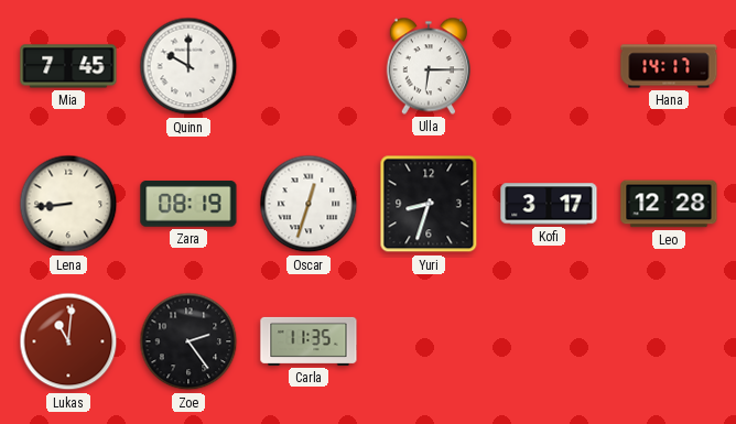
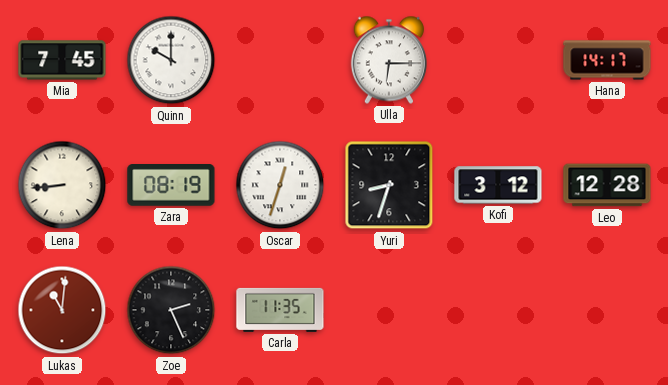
Kofi: 3:17 -> 3:12
Zoe: 2:24 -> 2:26
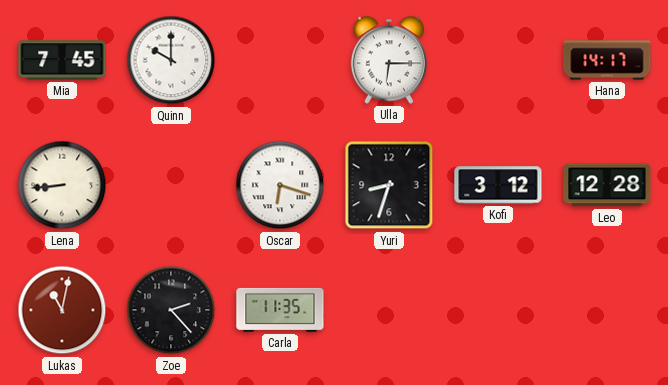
Zara: 08:19 -> none
Oscar: 12:33 -> 6:18
Lukas: 11:01 -> 11:02
Zoe: 2:26 -> 2:23
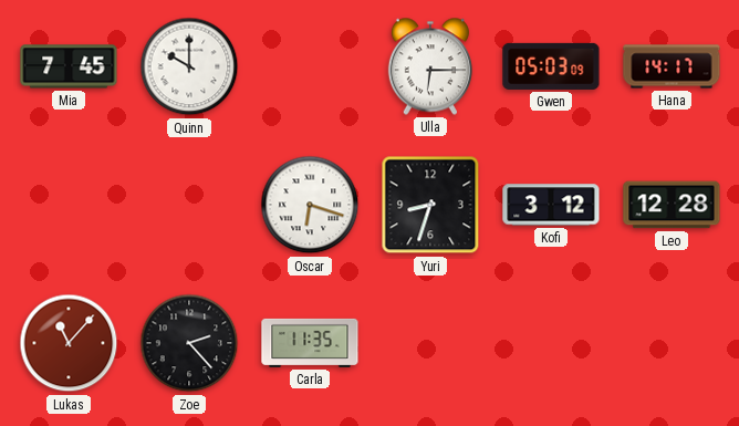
Gwen: none -> 05:03
Lena: 8:44 -> none
Lukas: 11:02 -> 11:07
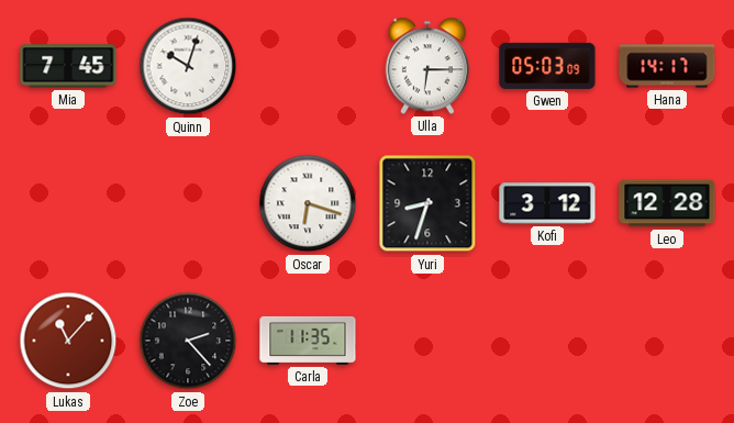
Quinn: 10:00 -> 10:03
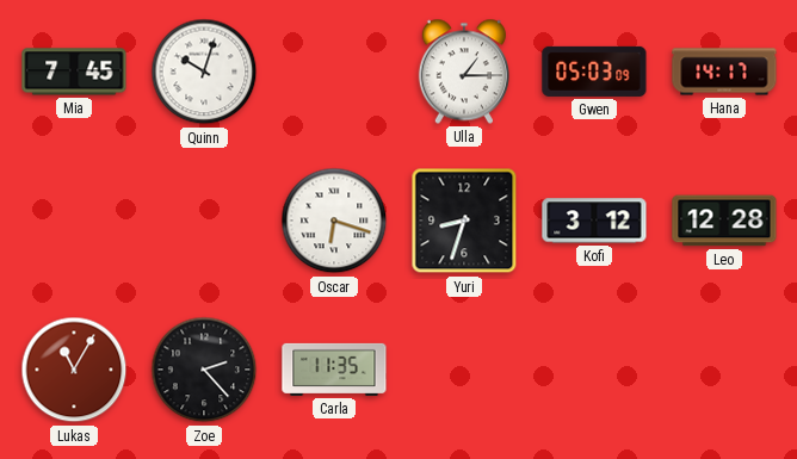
Ulla: 6:15 -> 1:15
Lukas: 11:07 -> 11:05
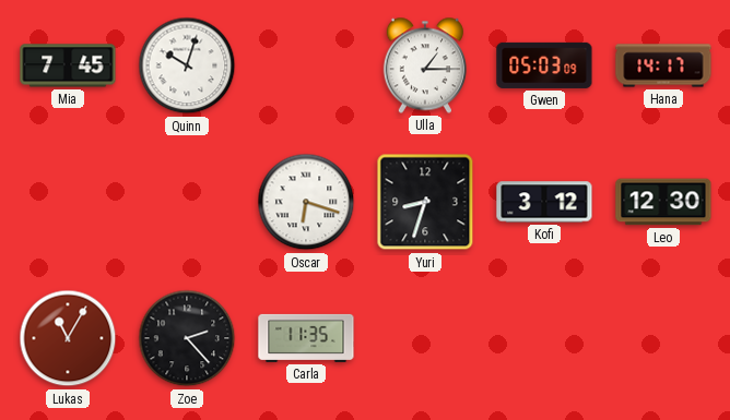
Leo: 12:28 -> 12:30
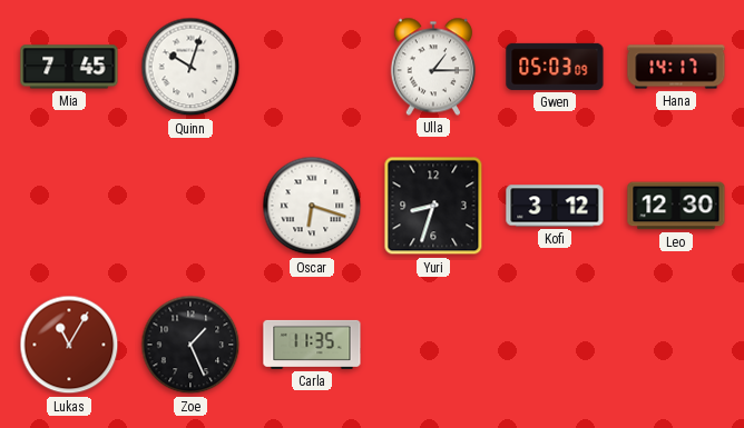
Zoe: 2:23 -> 1:26
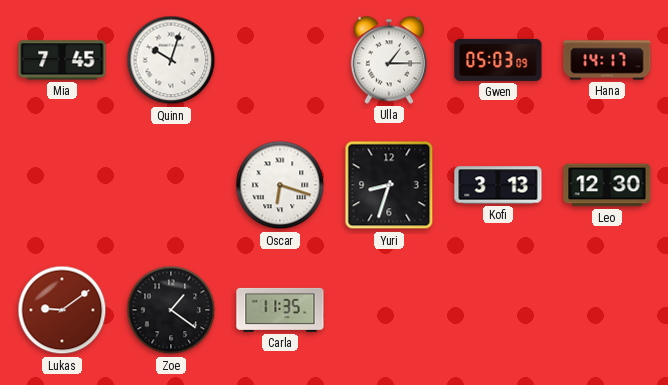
Kofi: 3:12 -> 3:13
Lukas: 11:05 -> 9:09
Zoe: 1:26 -> 1:21
